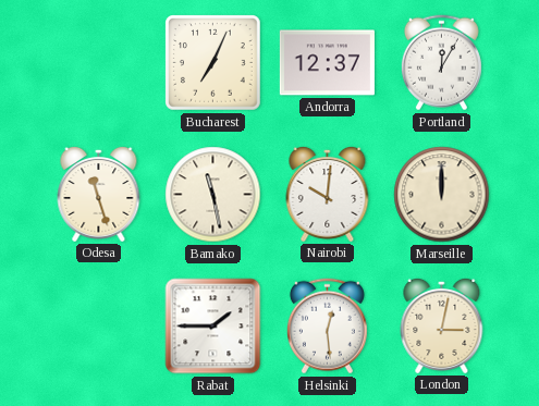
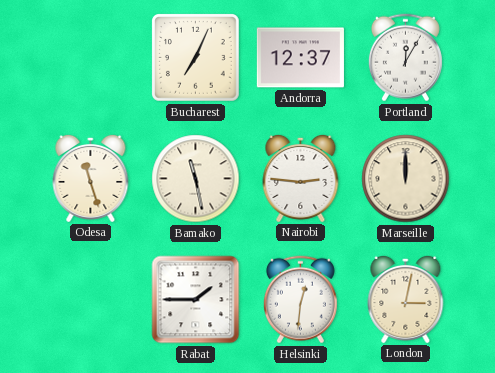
Nairobi: 10:01 -> 2:46
Helsinki: 12:29 -> 12:31
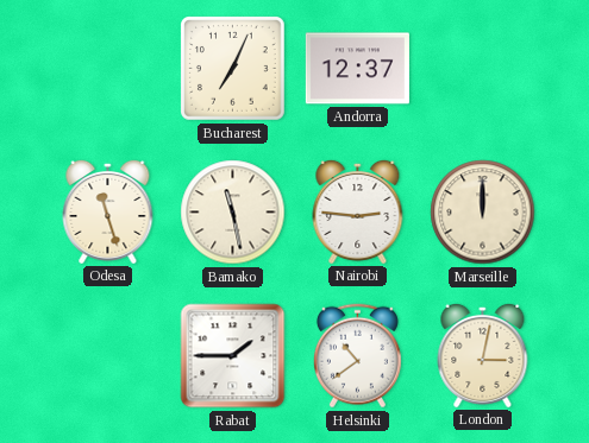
Portland: 12:05 -> none
Helsinki: 12:31 -> 10:39
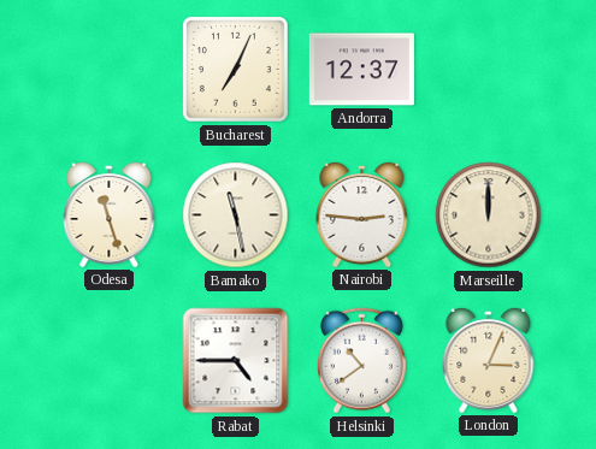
Rabat: 1:45 -> 4:45
London: 3:02 -> 3:04
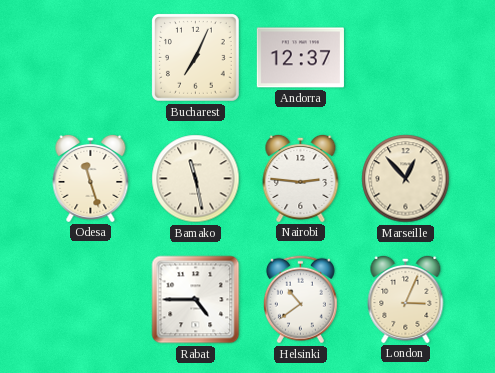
Marseille: 12:00 -> 12:53
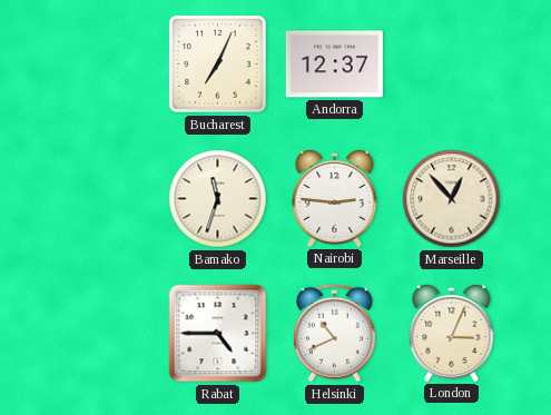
Odesa: 11:27 -> none
Bamako: 11:28 -> 11:33
Helsinki: 10:39 -> 10:41
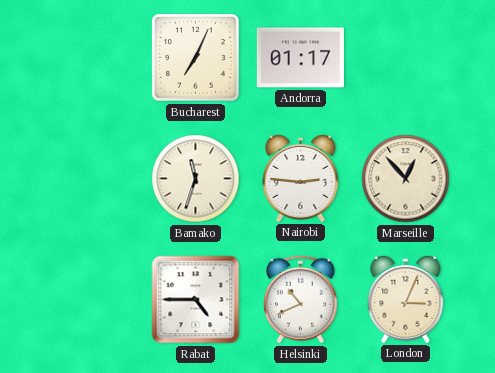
Andorra: 12:37 -> 01:17
